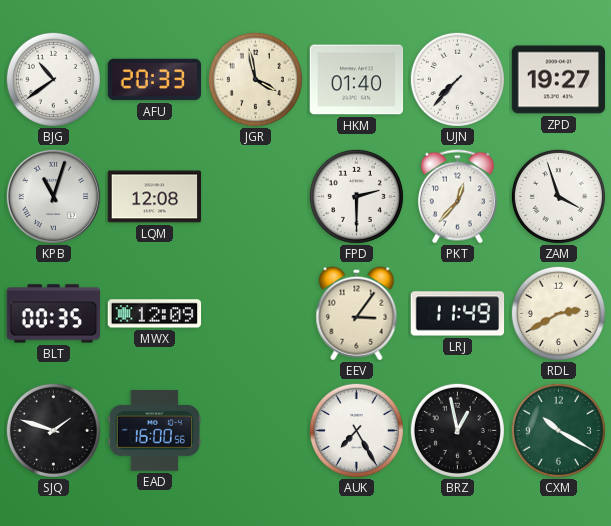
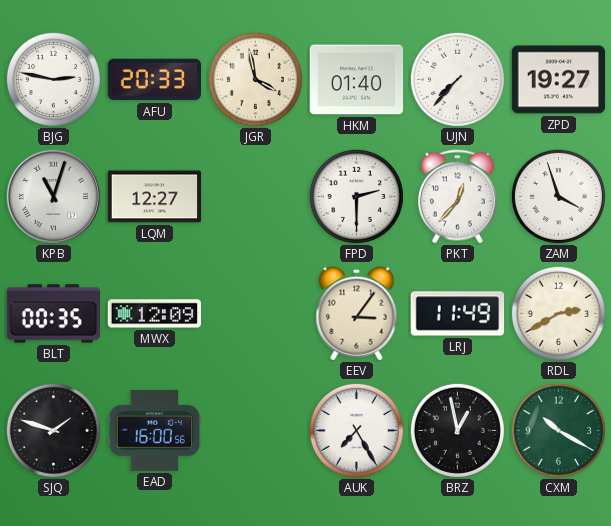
BJG: 10:39 -> 2:47
LQM: 12:08 -> 12:27
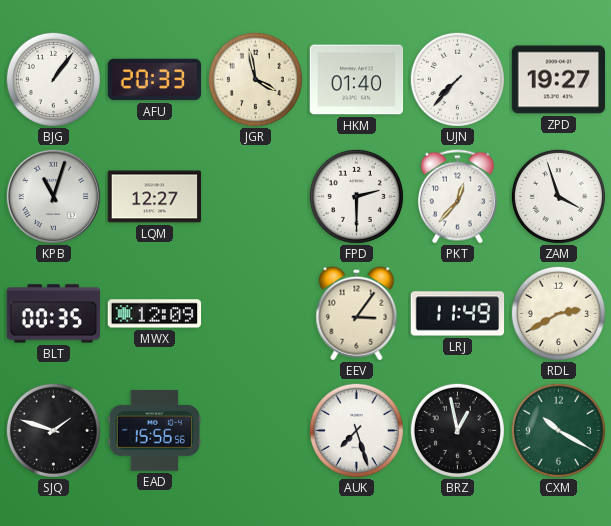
BJG: 2:47 -> 1:06
EAD: 16:00 -> 15:56
AUK: 7:25 -> 7:27
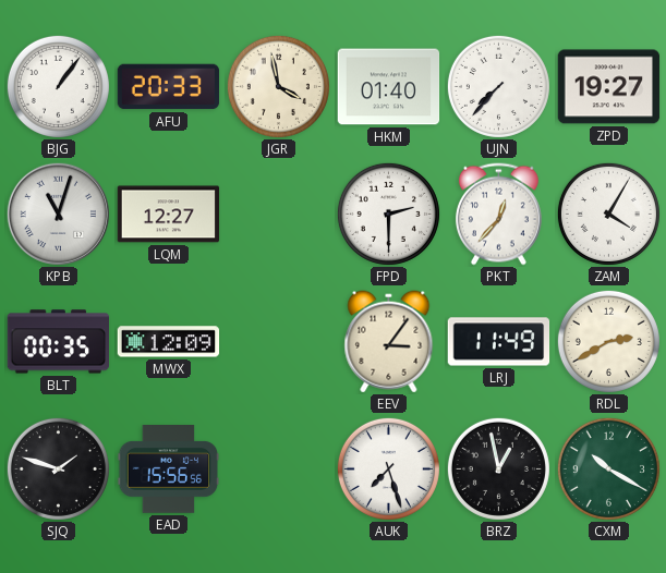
ZAM: 3:57 -> 4:05
